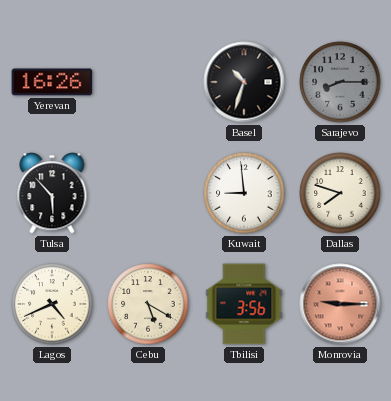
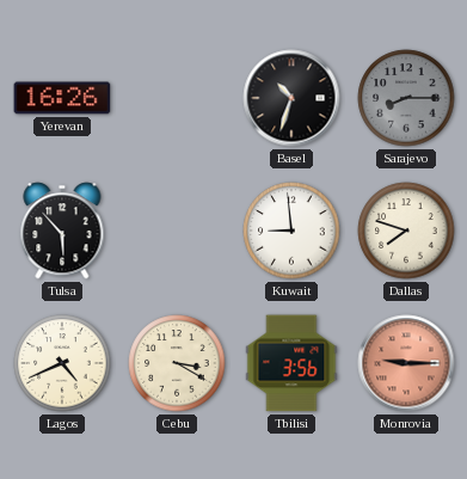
Cebu: 5:20 -> 3:20
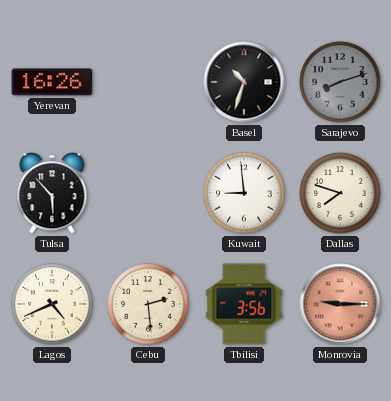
Sarajevo: 8:15 -> 8:12
Cebu: 3:20 -> 2:29
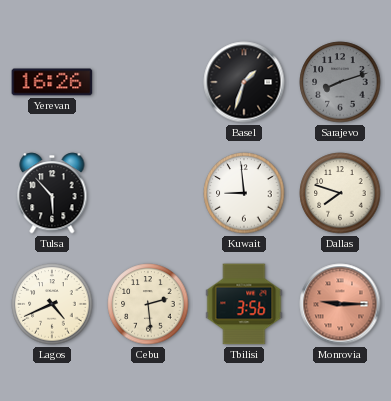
Basel: 10:33 -> 1:33
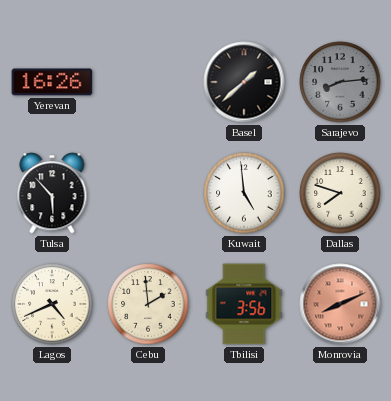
Basel: 1:33 -> 1:38
Sarajevo: 8:12 -> 8:14
Kuwait: 8:59 -> 4:59
Cebu: 2:29 -> 1:59
Monrovia: 9:15 -> 8:11
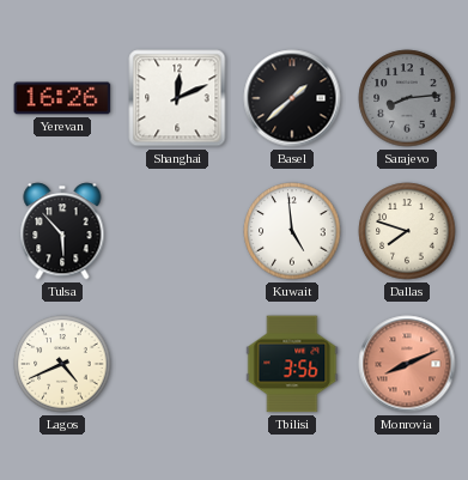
Shanghai: none -> 12:11
Cebu: 1:59 -> none
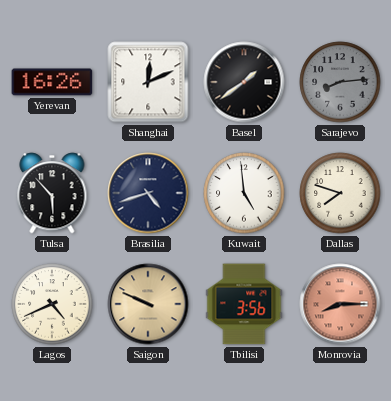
Basel: 1:38 -> 1:39
Brasilia: none -> 4:42
Saigon: none -> 9:49
Monrovia: 8:11 -> 8:15
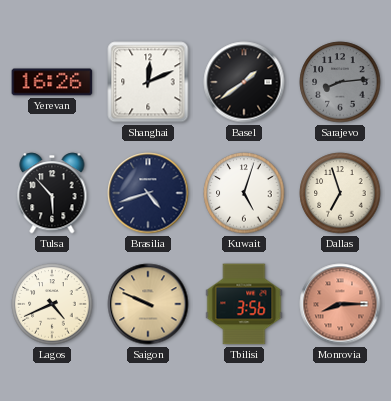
Kuwait: 4:59 -> 5:03
Dallas: 7:48 -> 6:57
